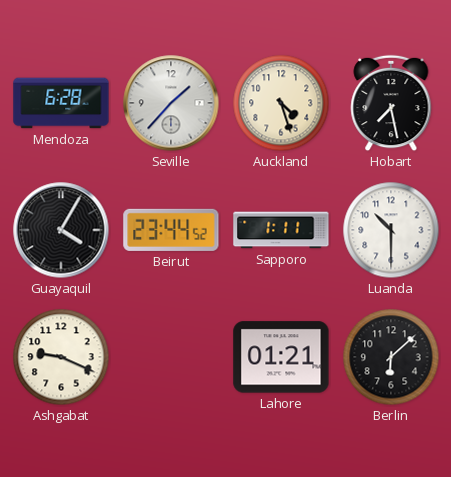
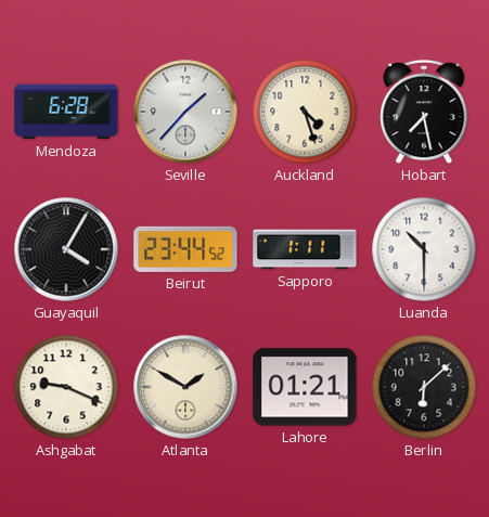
Atlanta: none -> 1:50
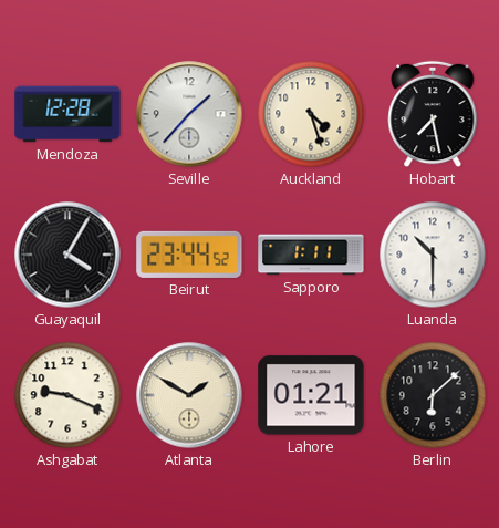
Mendoza: 6:28 -> 12:28
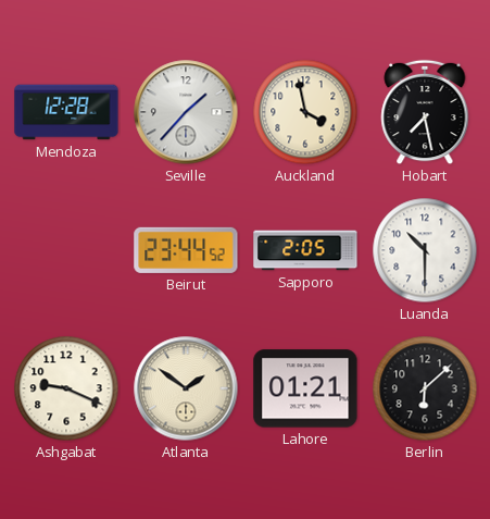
Auckland: 4:27 -> 3:58
Guayaquil: 4:05 -> none
Sapporo: 1:11 -> 2:05
Atlanta: 1:50 -> 1:51
